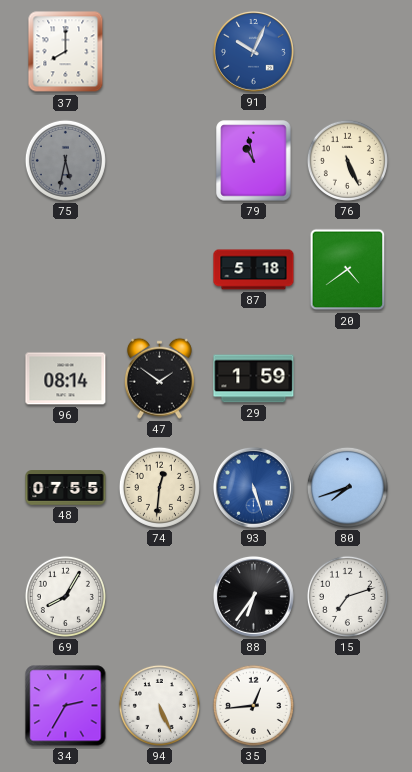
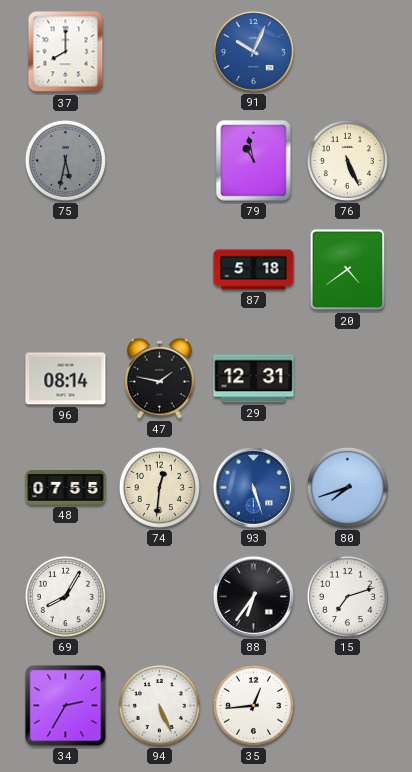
47: 1:51 -> 1:47
29: 1:59 -> 12:31
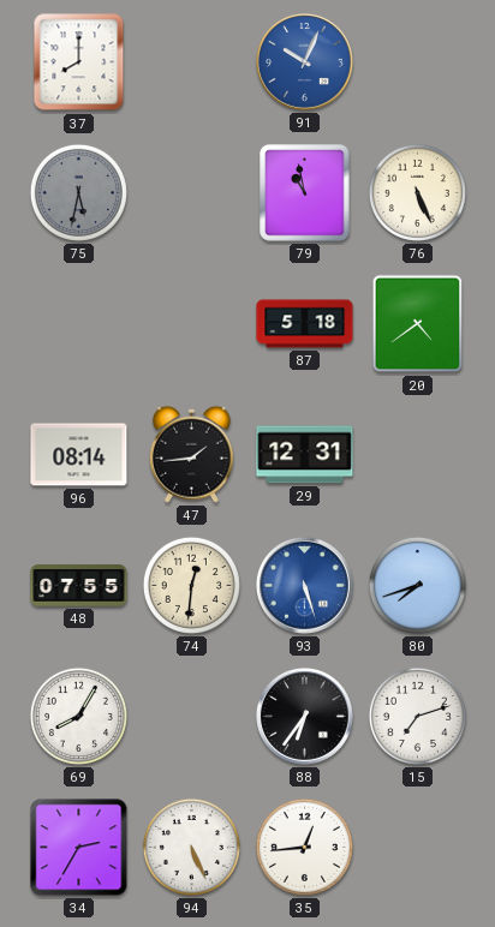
47: 1:47 -> 1:44
